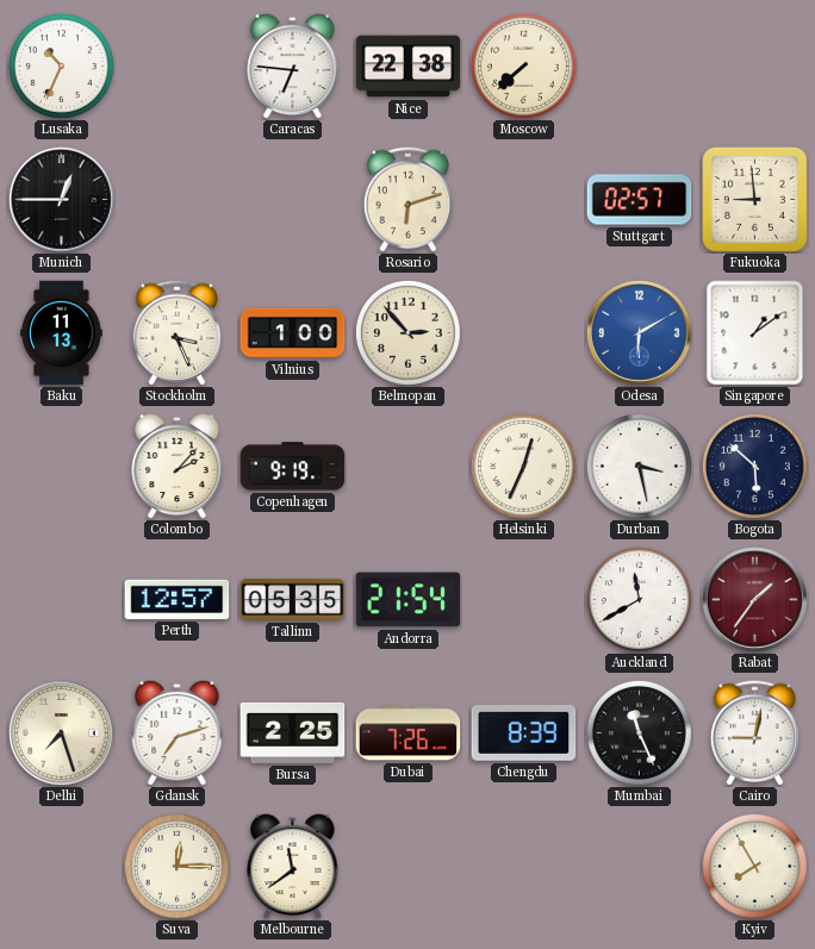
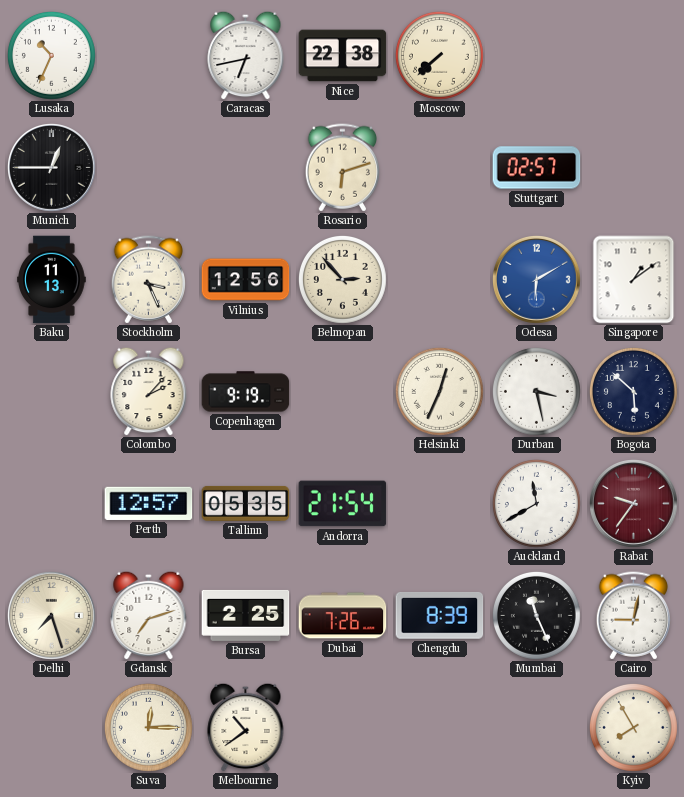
Caracas: 6:46 -> 6:43
Fukuoka: 8:59 -> none
Vilnius: 1:00 -> 12:56
Rabat: 1:36 -> 9:36
Melbourne: 11:39 -> 10:39
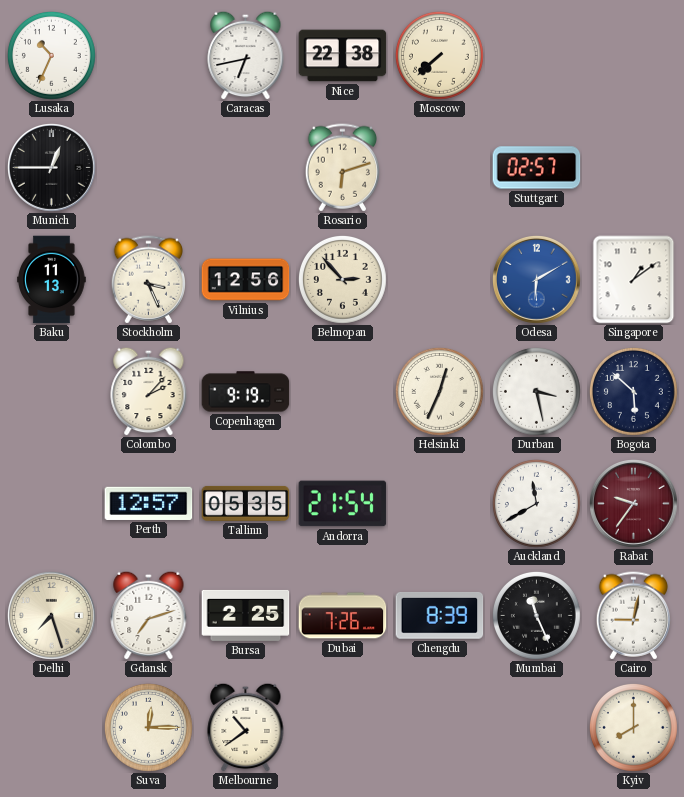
Kyiv: 7:55 -> 8:00
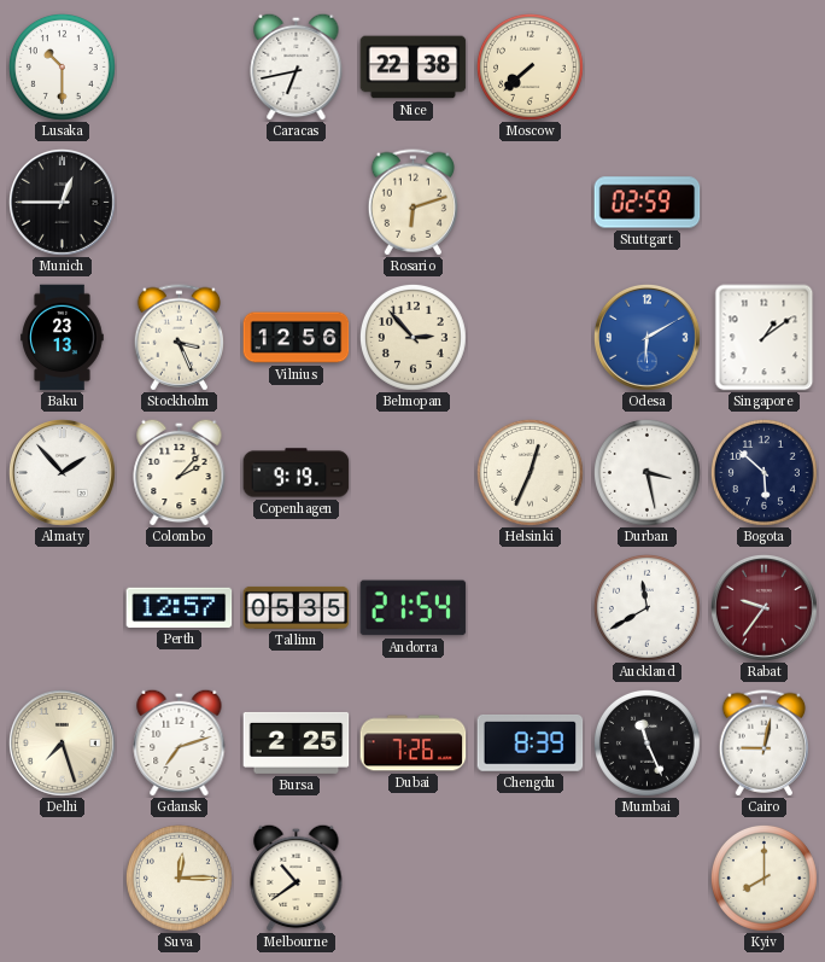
Lusaka: 10:34 -> 10:30
Stuttgart: 02:57 -> 02:59
Baku: 11:13 -> 23:13
Almaty: none -> 1:53
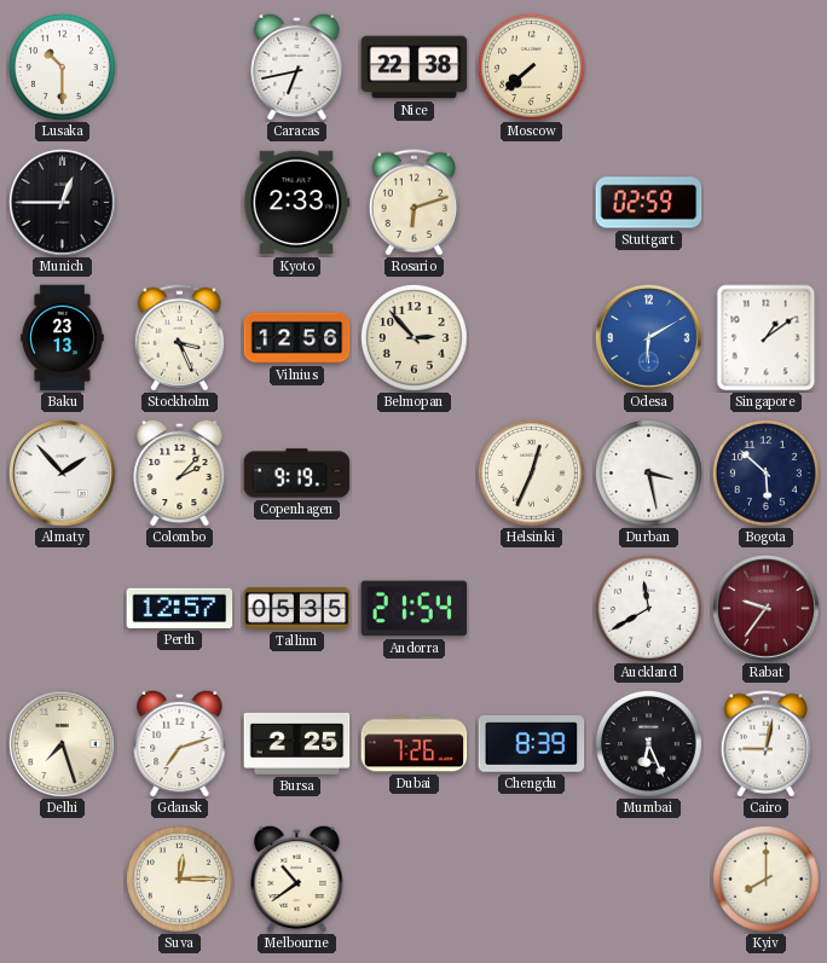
Kyoto: none -> 2:33
Mumbai: 11:26 -> 6:26
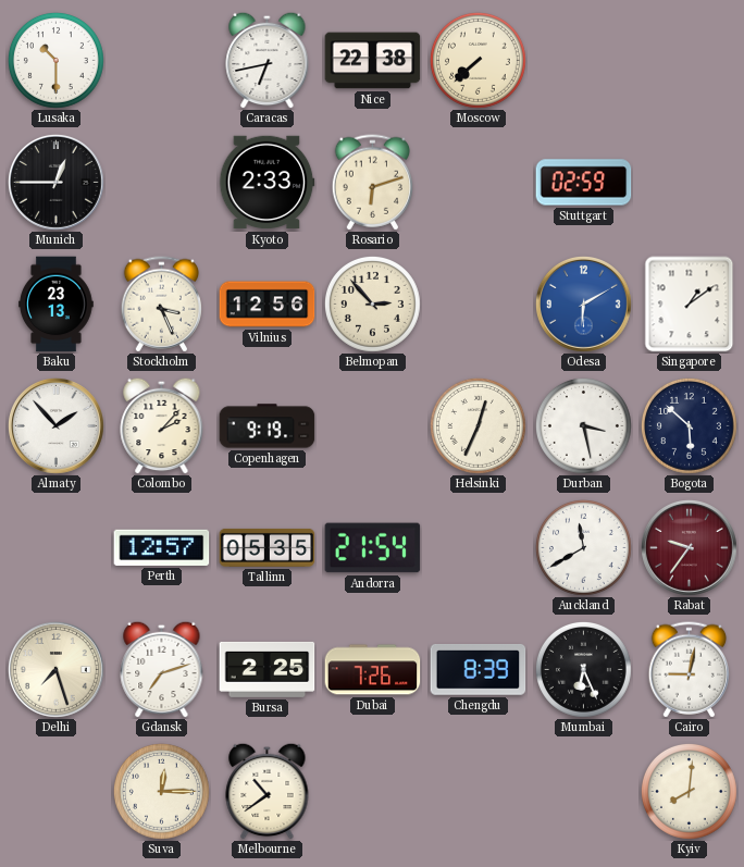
Kyiv: 8:00 -> 8:01
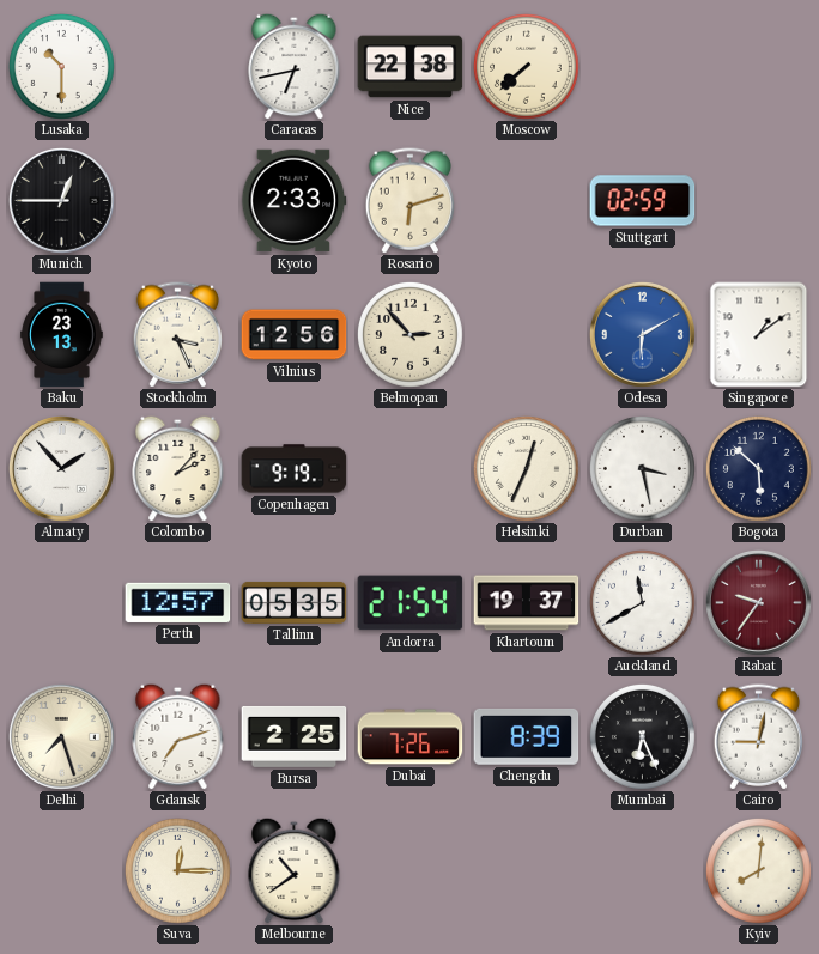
Khartoum: none -> 19:37
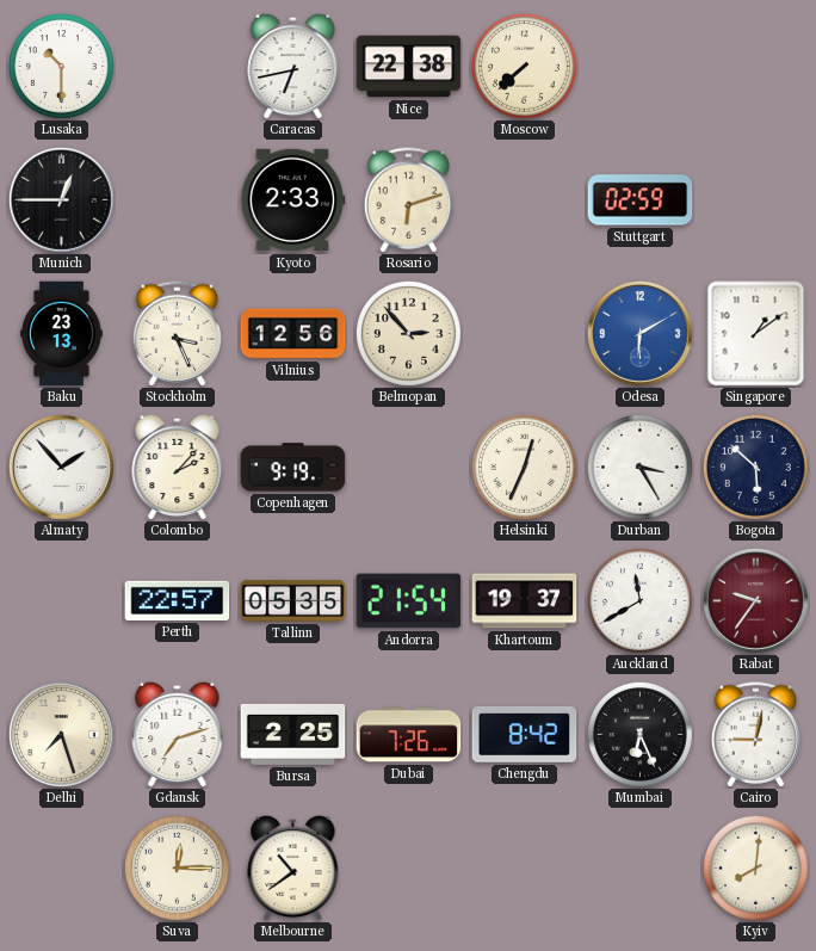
Durban: 3:28 -> 3:25
Perth: 12:57 -> 22:57
Chengdu: 8:39 -> 8:42
